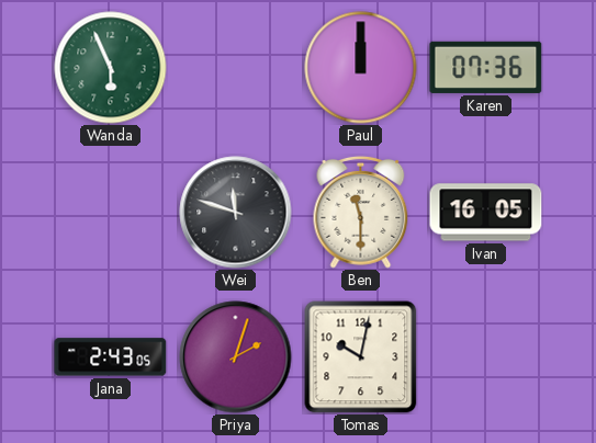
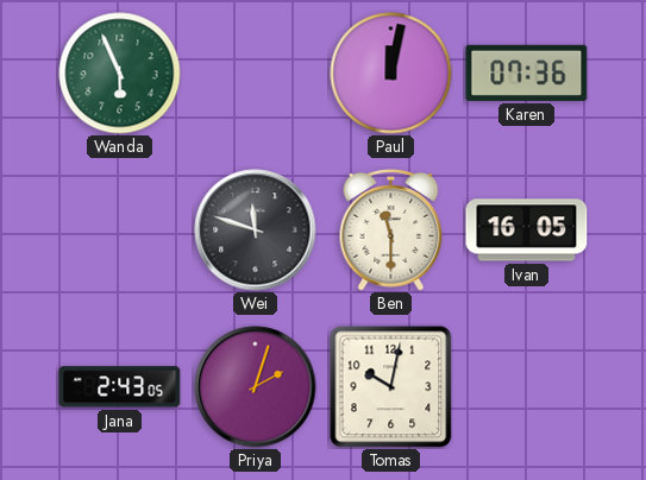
Paul: 12:00 -> 12:02
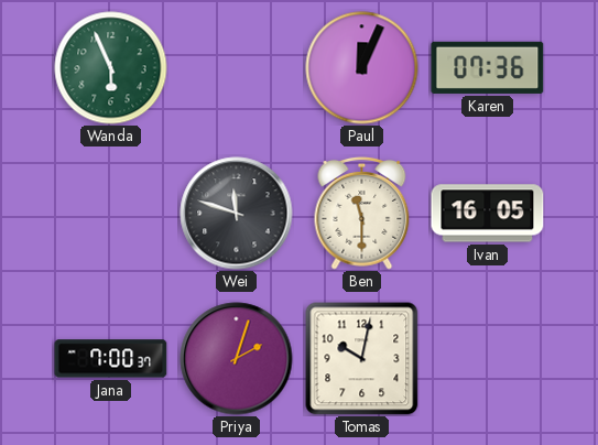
Paul: 12:02 -> 12:04
Jana: 2:43 -> 7:00
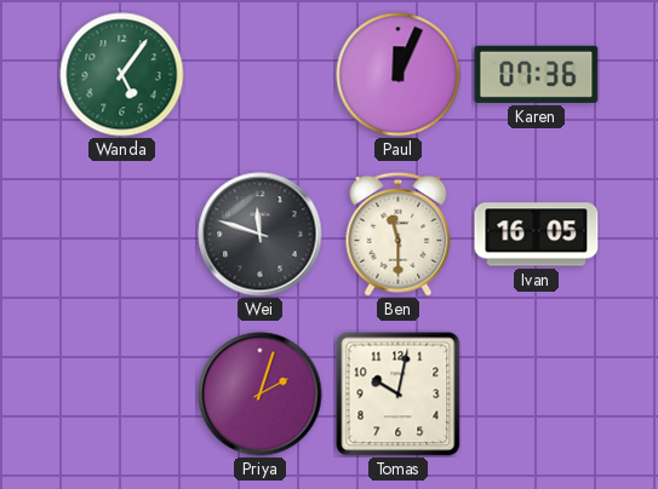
Wanda: 5:56 -> 5:06
Jana: 7:00 -> none
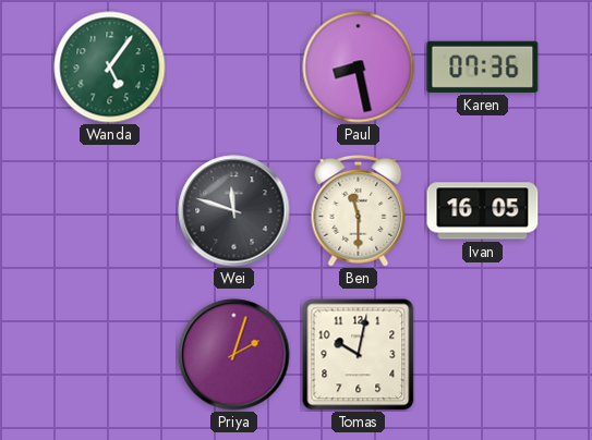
Paul: 12:04 -> 8:28
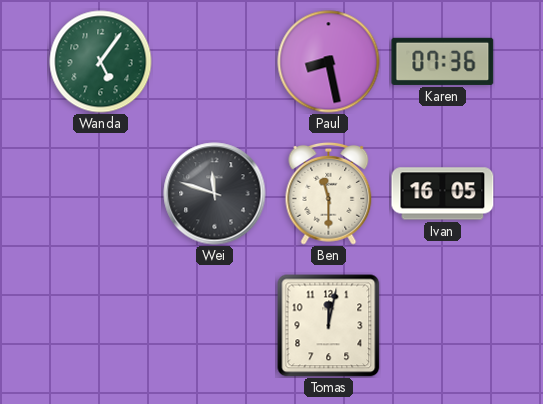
Priya: 2:03 -> none
Tomas: 10:02 -> 12:02
